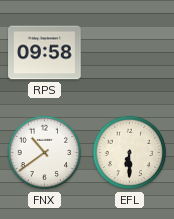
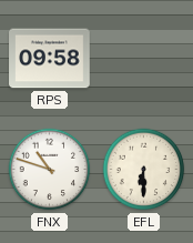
FNX: 10:39 -> 10:48
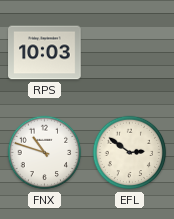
RPS: 09:58 -> 10:03
EFL: 6:30 -> 2:51
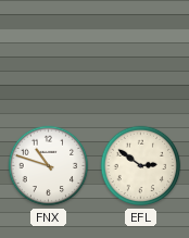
RPS: 10:03 -> none
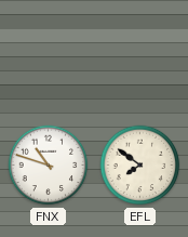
EFL: 2:51 -> 7:51
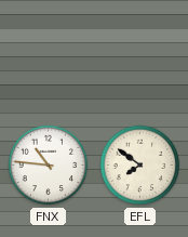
FNX: 10:48 -> 10:46
